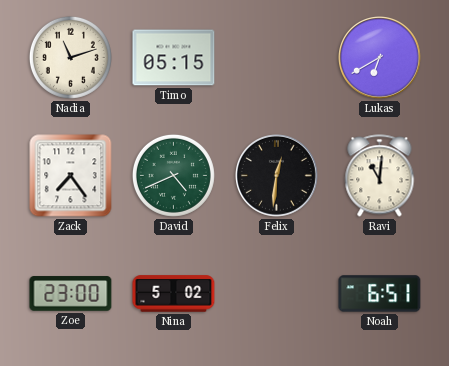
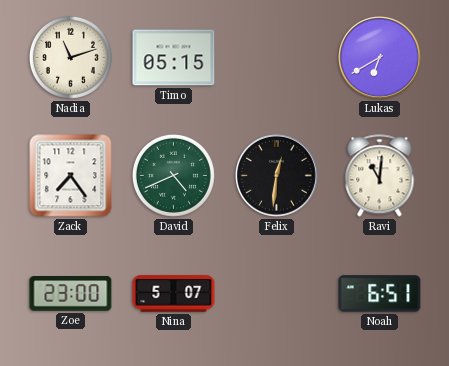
Nina: 5:02 -> 5:07
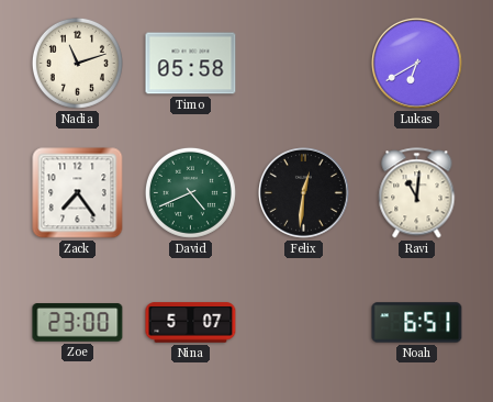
Timo: 05:15 -> 05:58
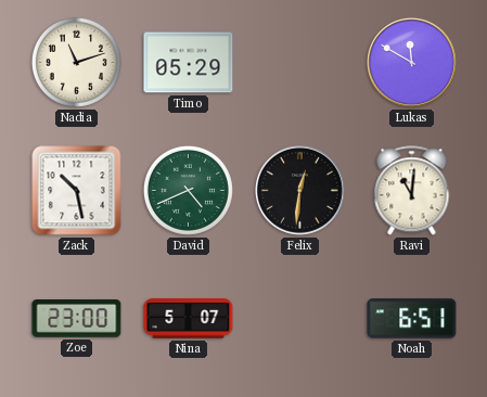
Timo: 05:58 -> 05:29
Lukas: 6:40 -> 11:50
Zack: 7:24 -> 10:28
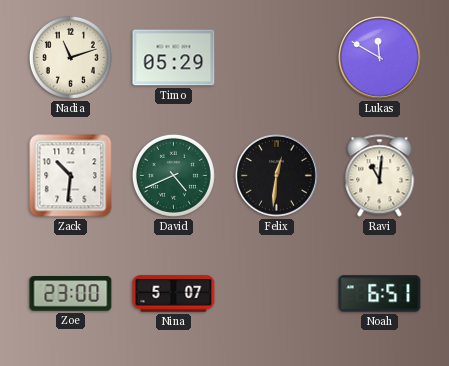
Zack: 10:28 -> 10:31
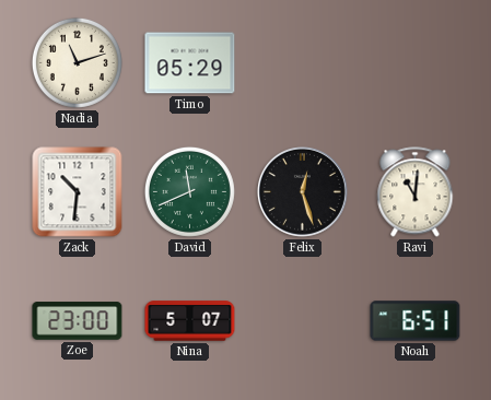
Lukas: 11:50 -> none
David: 4:41 -> 11:41
Felix: 12:31 -> 12:27
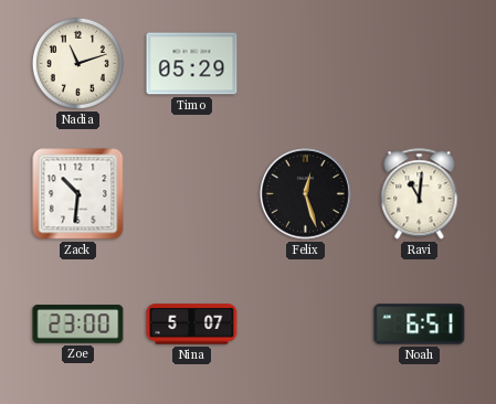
David: 11:41 -> none
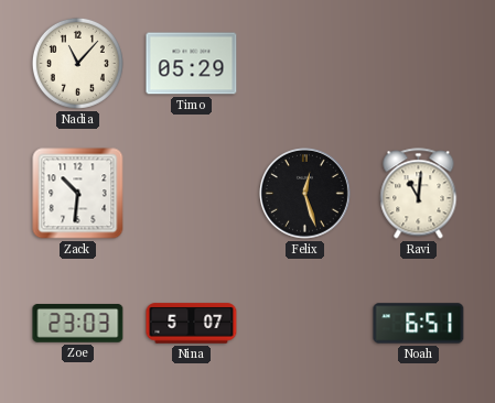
Nadia: 11:12 -> 11:07
Zoe: 23:00 -> 23:03
